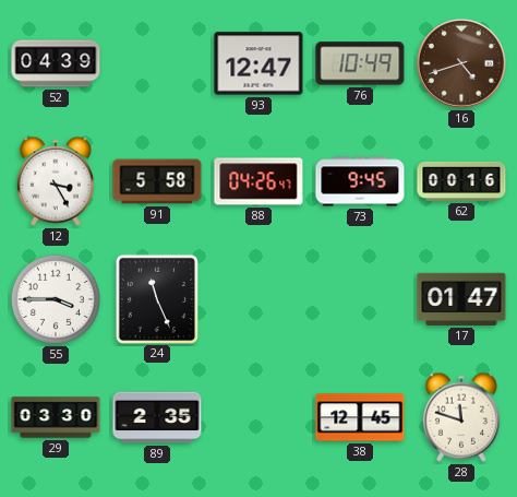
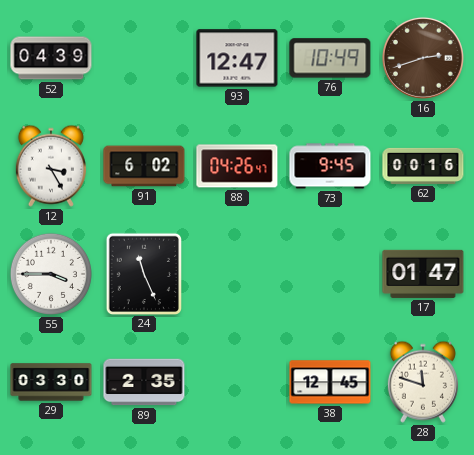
16: 4:42 -> 2:42
91: 5:58 -> 6:02
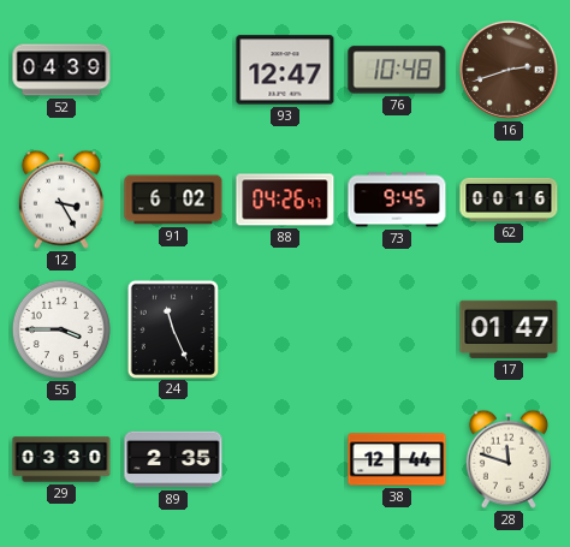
76: 10:49 -> 10:48
38: 12:45 -> 12:44
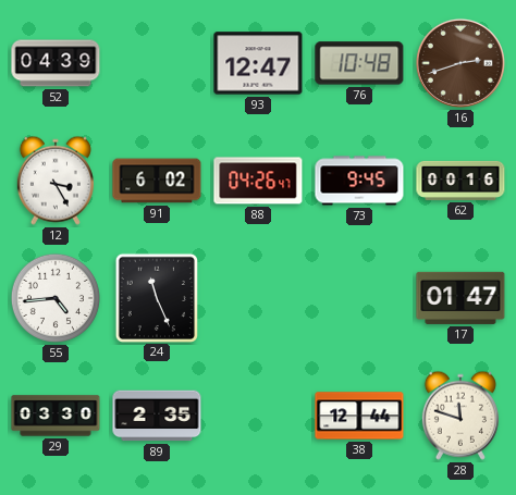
55: 3:45 -> 4:44
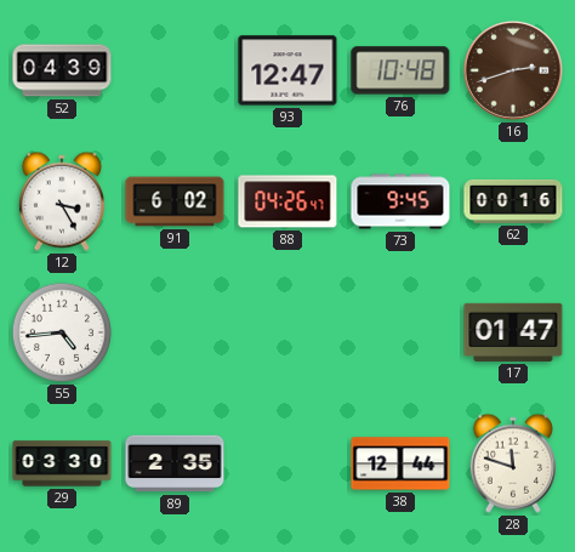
24: 11:26 -> none
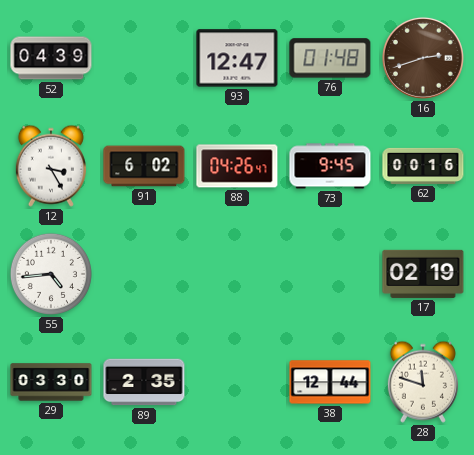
76: 10:48 -> 01:48
17: 01:47 -> 02:19
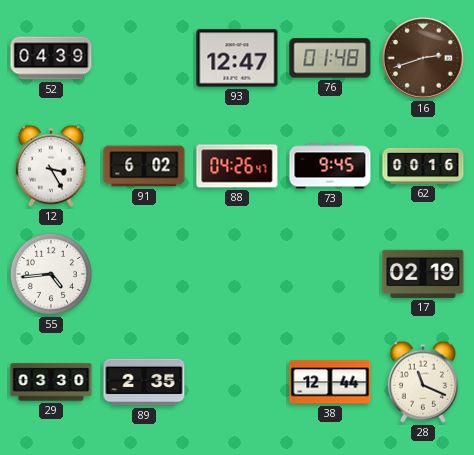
28: 11:48 -> 11:19
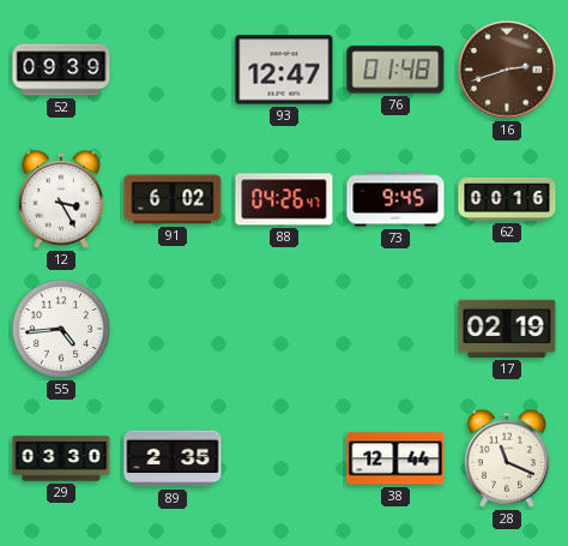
52: 04:39 -> 09:39
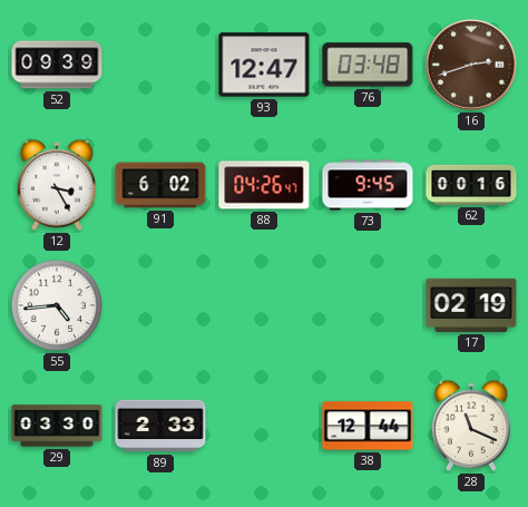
76: 01:48 -> 03:48
89: 2:35 -> 2:33
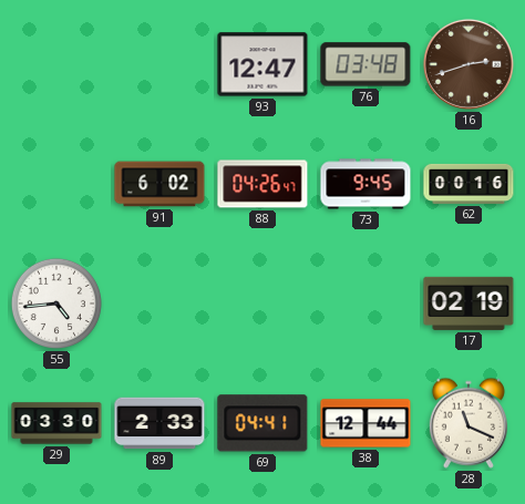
52: 09:39 -> none
12: 3:25 -> none
69: none -> 04:41
